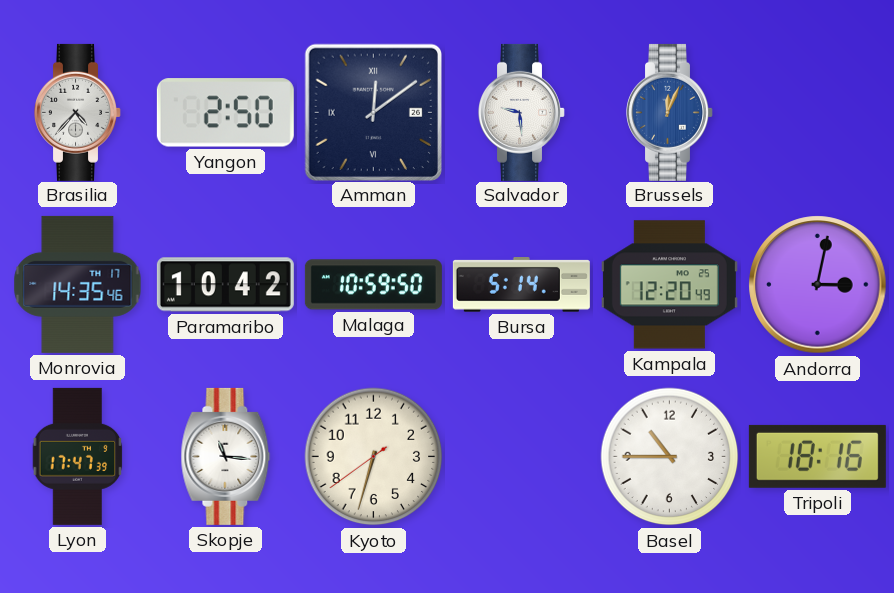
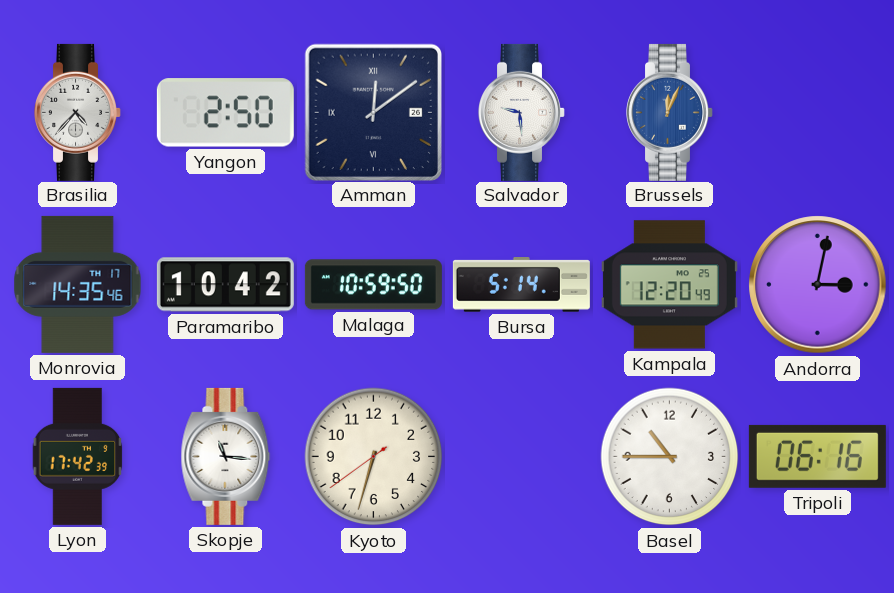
Lyon: 17:47 -> 17:42
Tripoli: 18:16 -> 06:16
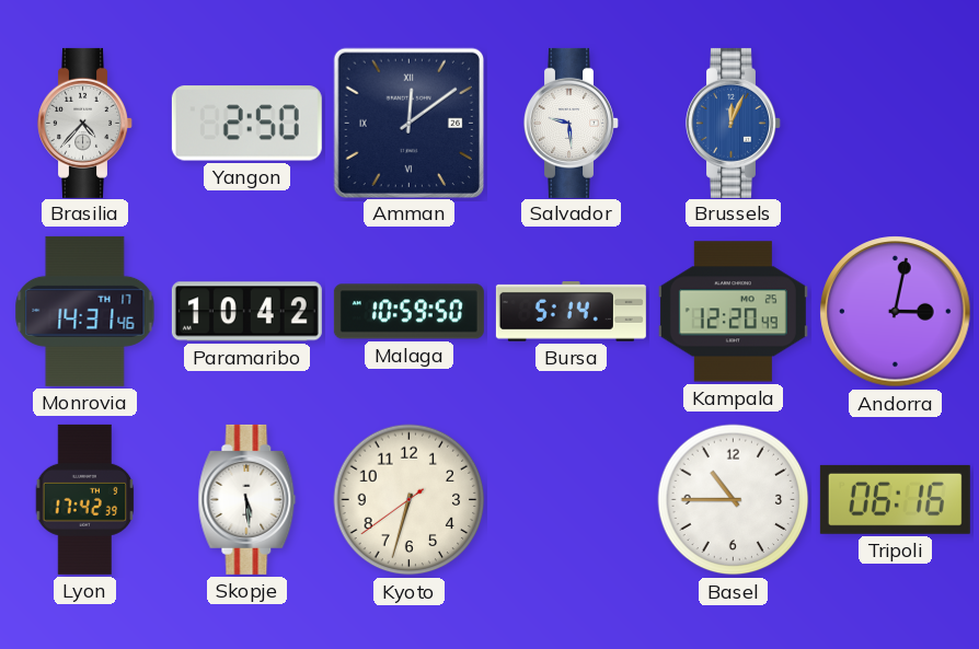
Monrovia: 14:35 -> 14:31
Skopje: 11:16 -> 5:29
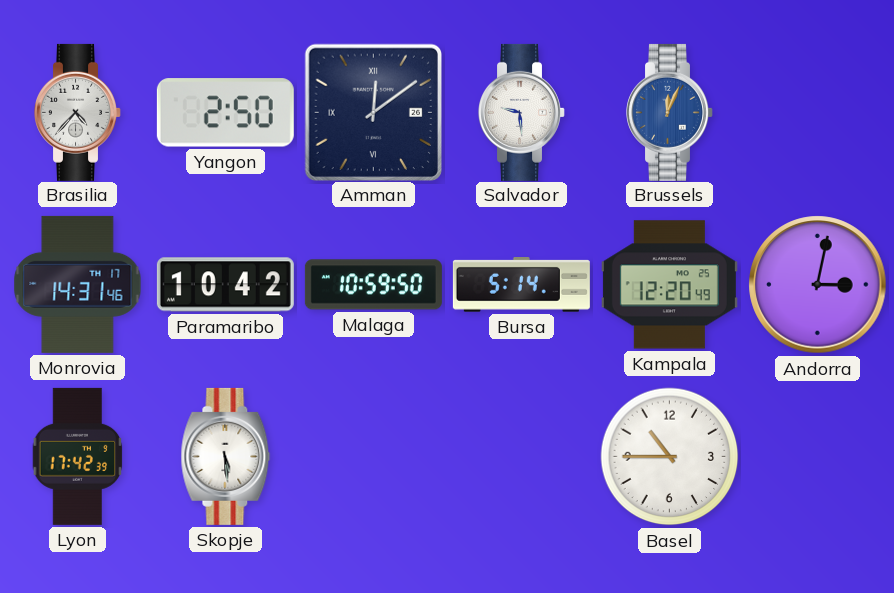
Kyoto: 6:32 -> none
Tripoli: 06:16 -> none
